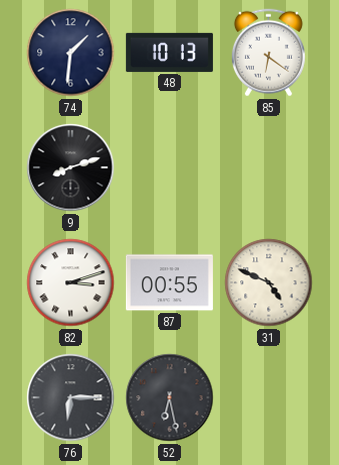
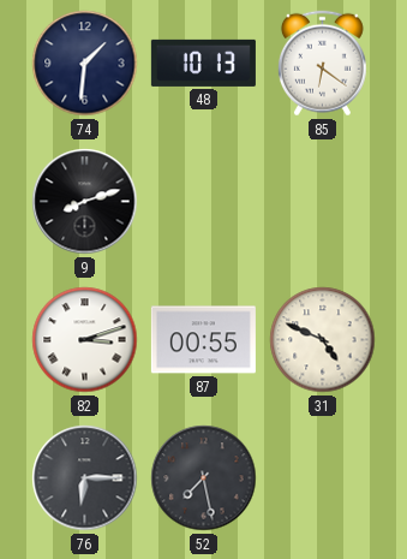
52: 6:28 -> 7:28
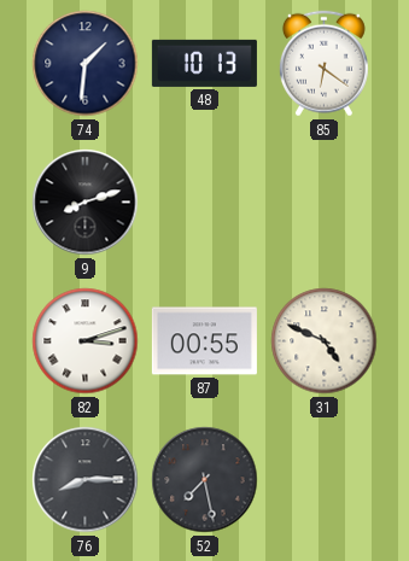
76: 6:15 -> 8:15
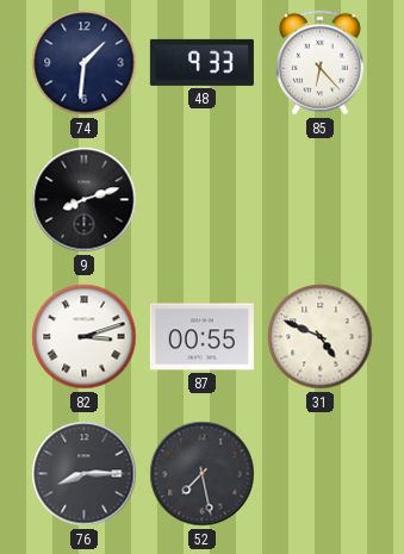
48: 10:13 -> 9:33
85: 6:21 -> 6:23
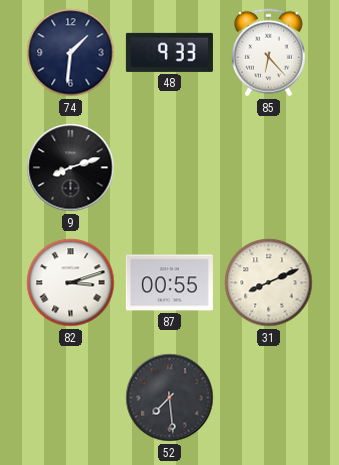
31: 4:49 -> 8:11
76: 8:15 -> none
52: 7:28 -> 7:29
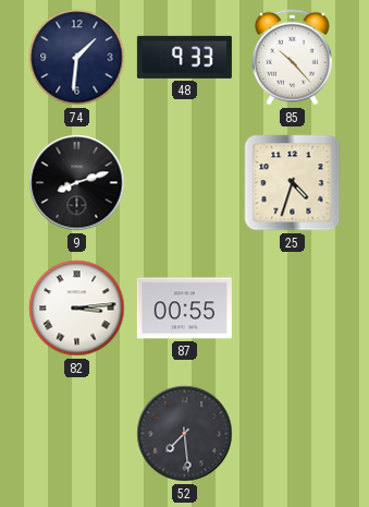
85: 6:23 -> 10:23
25: none -> 4:33
82: 3:12 -> 3:14
31: 8:11 -> none
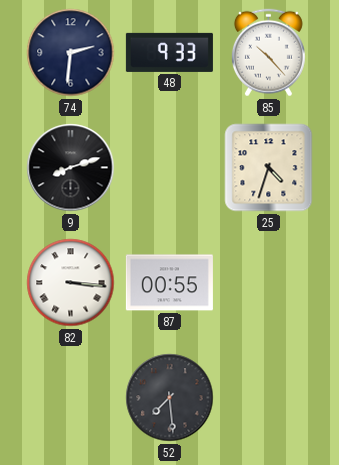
74: 1:31 -> 2:31
82: 3:14 -> 3:16
